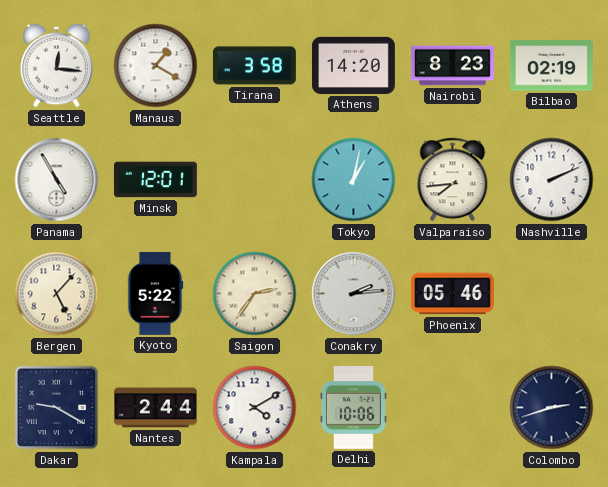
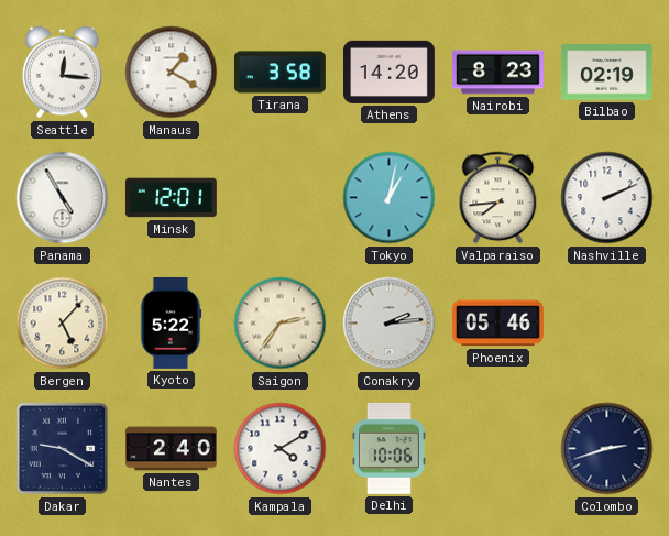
Nantes: 2:44 -> 2:40
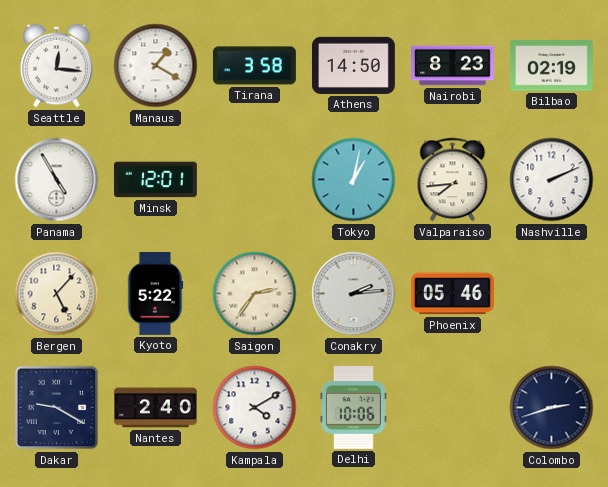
Athens: 14:20 -> 14:50
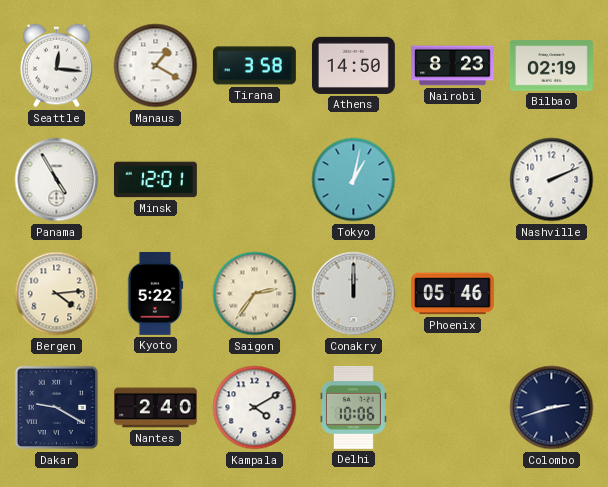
Valparaiso: 7:44 -> none
Bergen: 5:07 -> 4:14
Conakry: 2:14 -> 12:00
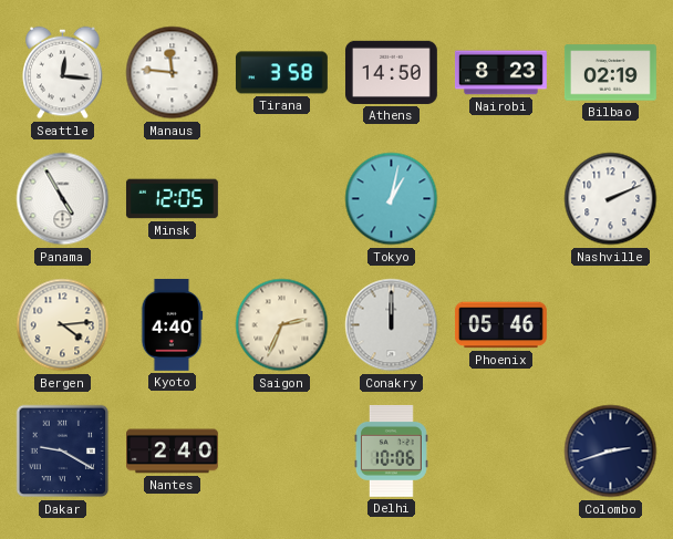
Manaus: 1:20 -> 11:46
Minsk: 12:01 -> 12:05
Kyoto: 5:22 -> 4:40
Saigon: 2:36 -> 2:34
Kampala: 4:10 -> none
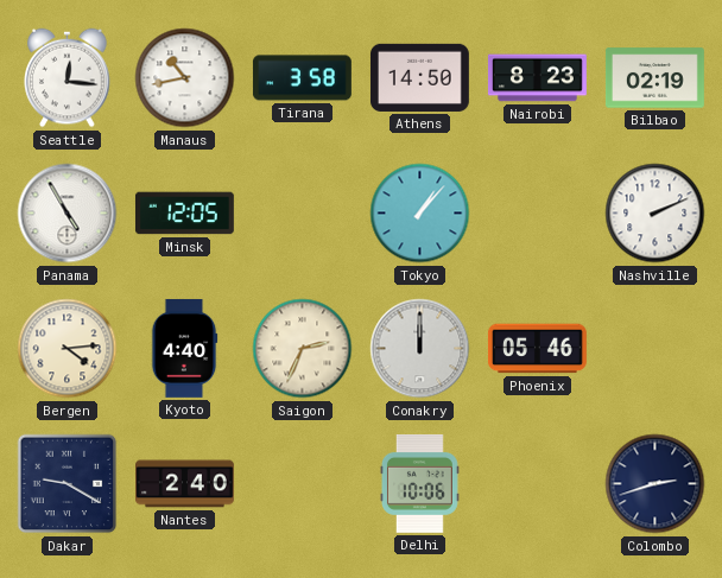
Manaus: 11:46 -> 10:43
Tokyo: 1:02 -> 1:07
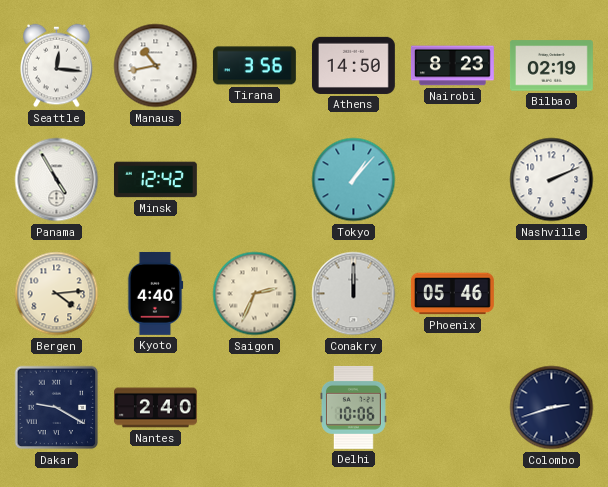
Tirana: 3:58 -> 3:56
Minsk: 12:05 -> 12:42
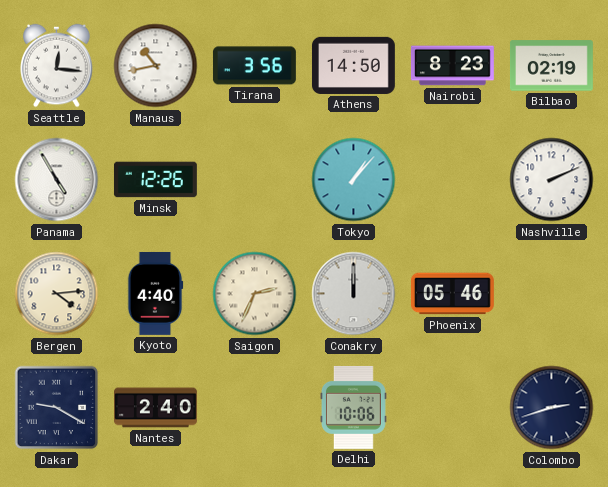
Minsk: 12:42 -> 12:26
